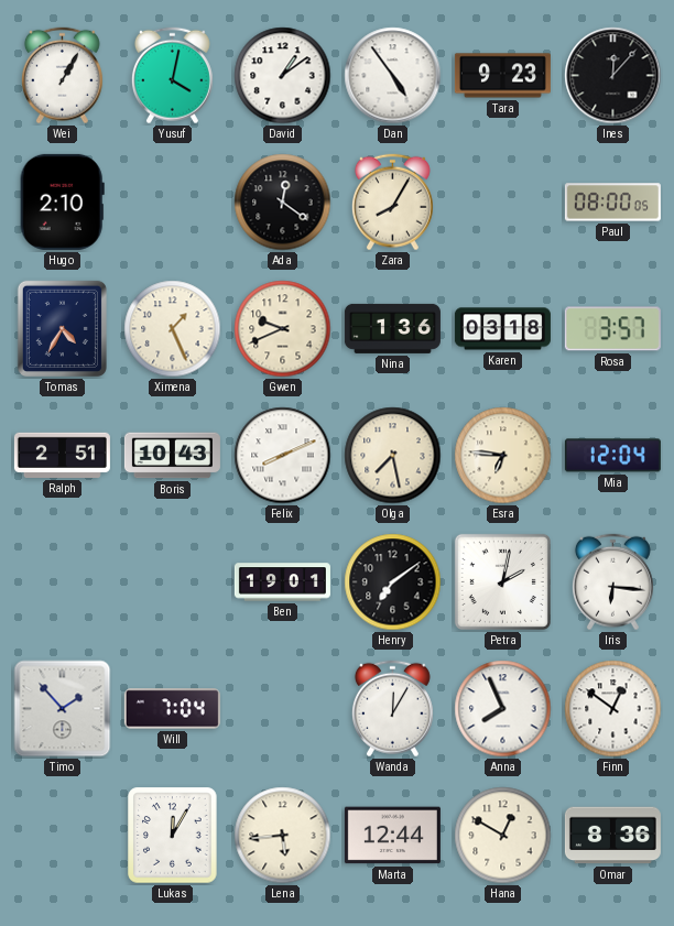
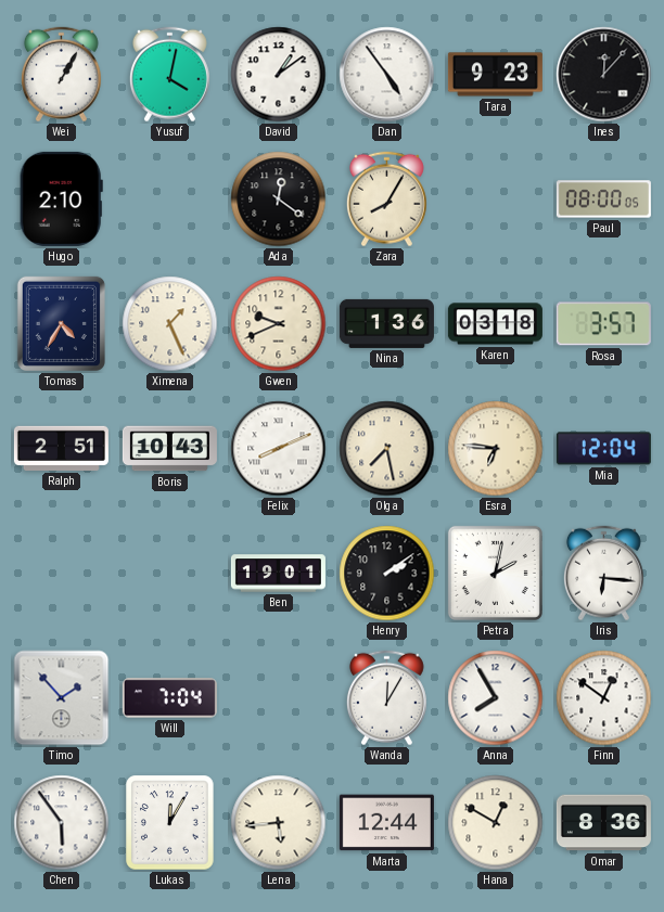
Henry: 7:09 -> 2:09
Anna: 7:56 -> 7:55
Chen: none -> 5:54
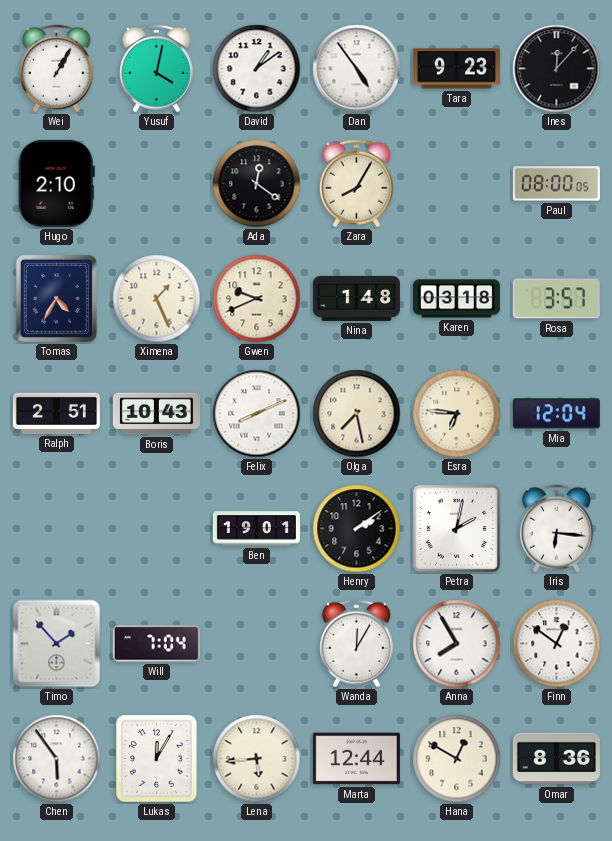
Nina: 1:36 -> 1:48
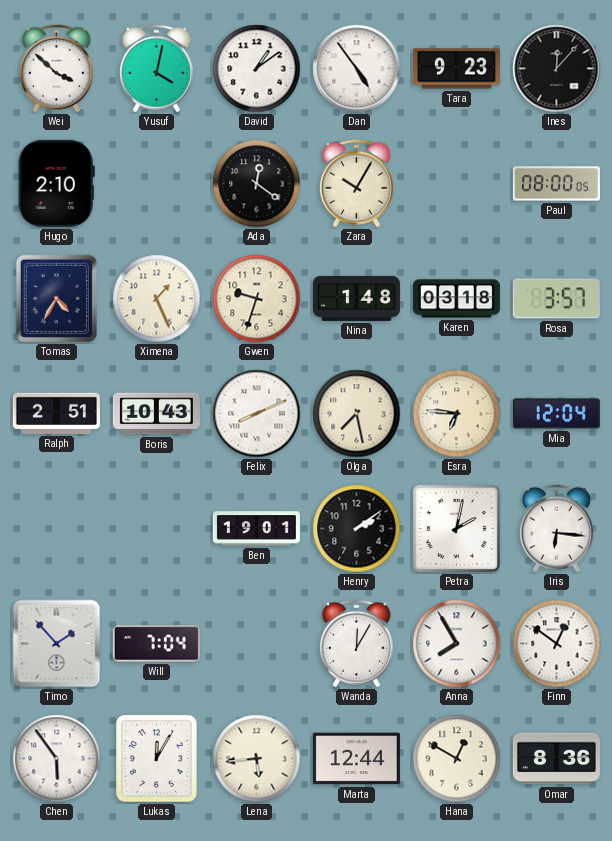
Wei: 1:05 -> 3:52
Zara: 8:05 -> 10:05
Gwen: 9:41 -> 9:33
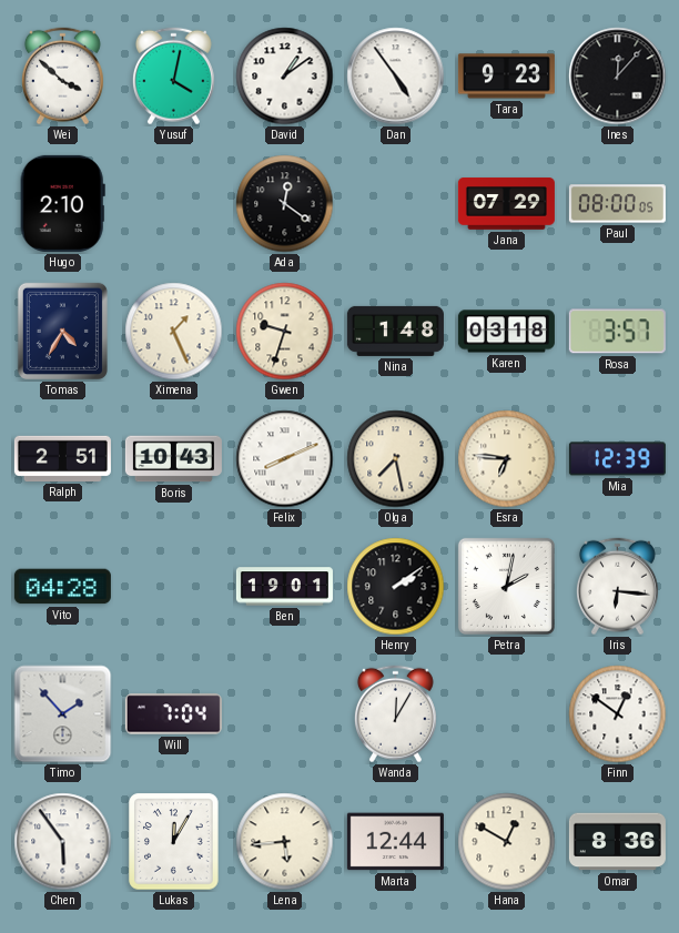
Zara: 10:05 -> none
Jana: none -> 07:29
Mia: 12:04 -> 12:39
Vito: none -> 04:28
Anna: 7:55 -> none
